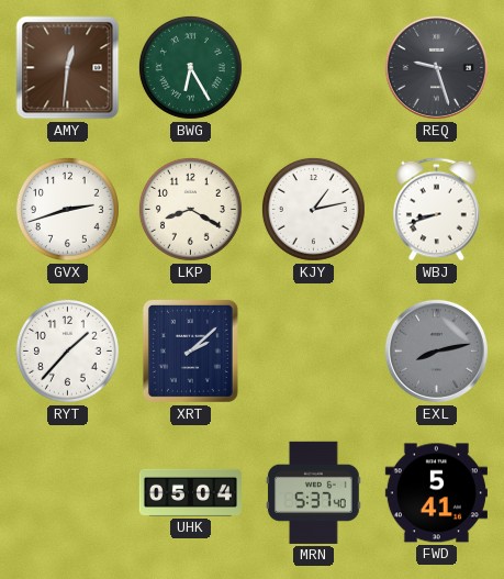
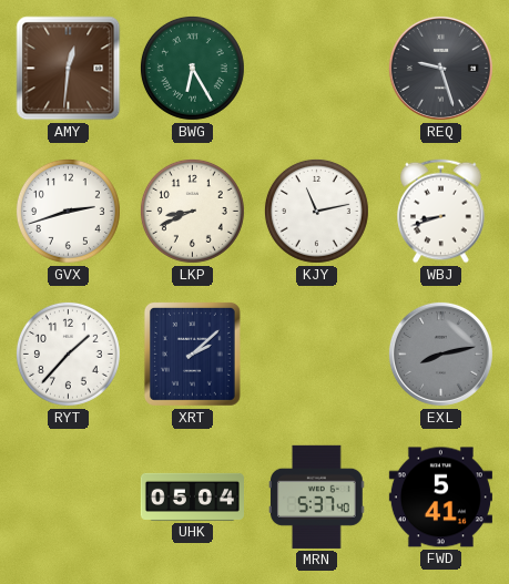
LKP: 8:20 -> 8:41
KJY: 1:13 -> 11:13
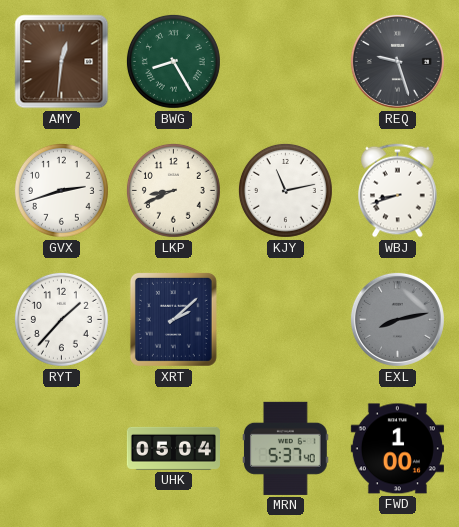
BWG: 6:25 -> 8:25
FWD: 5:41 -> 1:00
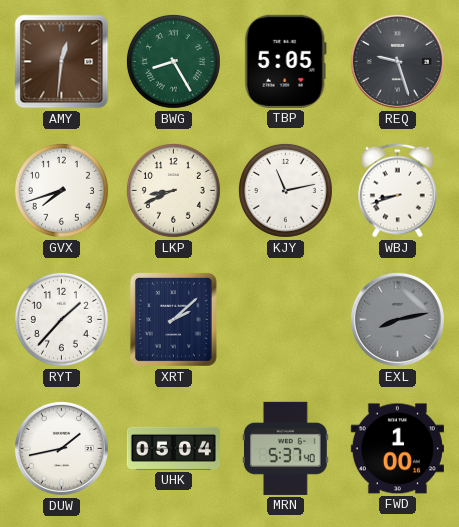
TBP: none -> 5:05
GVX: 2:42 -> 7:42
DUW: none -> 1:43
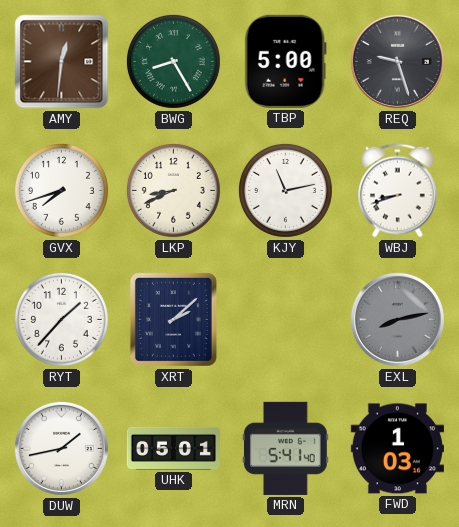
TBP: 5:05 -> 5:00
UHK: 05:04 -> 05:01
MRN: 5:37 -> 5:41
FWD: 1:00 -> 1:03
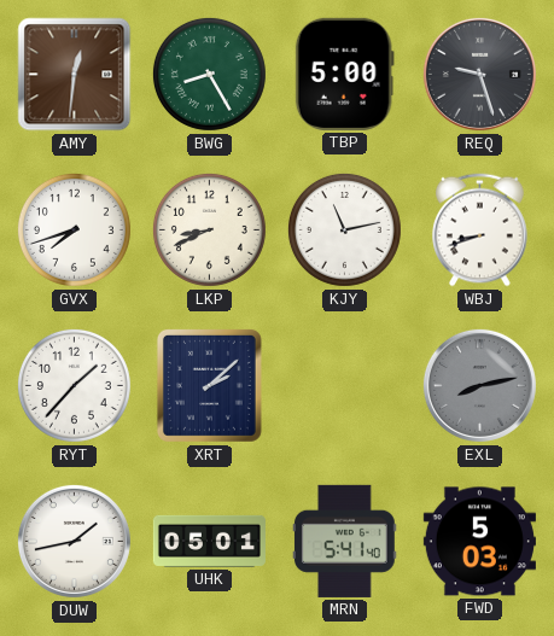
FWD: 1:03 -> 5:03
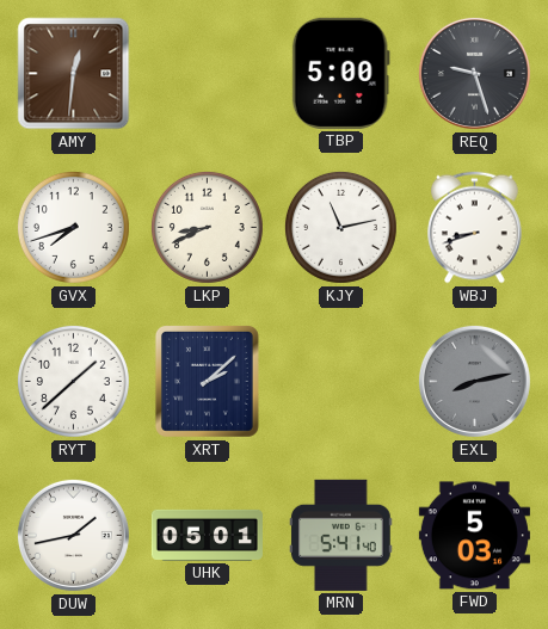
BWG: 8:25 -> none
RYT: 1:37 -> 1:38
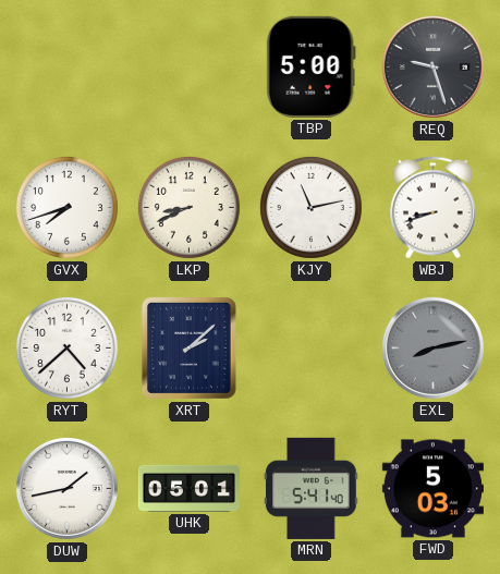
AMY: 12:31 -> none
RYT: 1:38 -> 4:38
